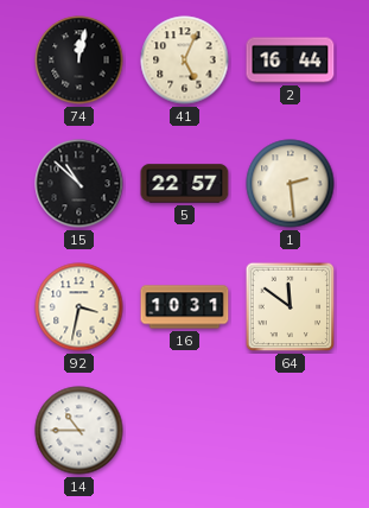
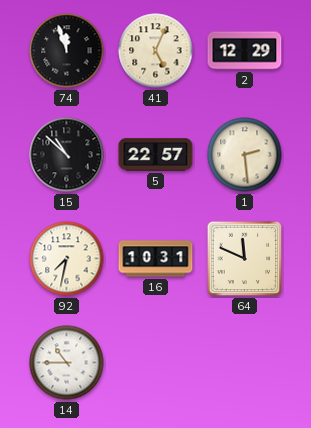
74: 12:02 -> 11:57
2: 16:44 -> 12:29
92: 3:32 -> 7:32
64: 11:51 -> 11:49
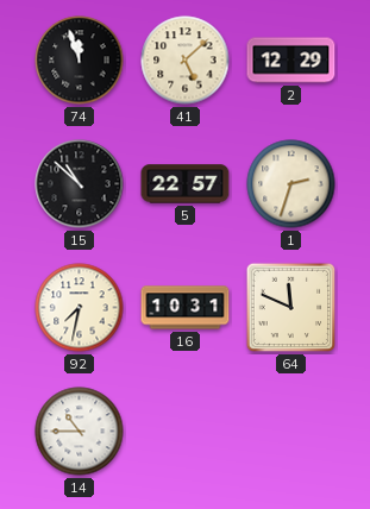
41: 5:04 -> 5:08
1: 2:29 -> 2:33
